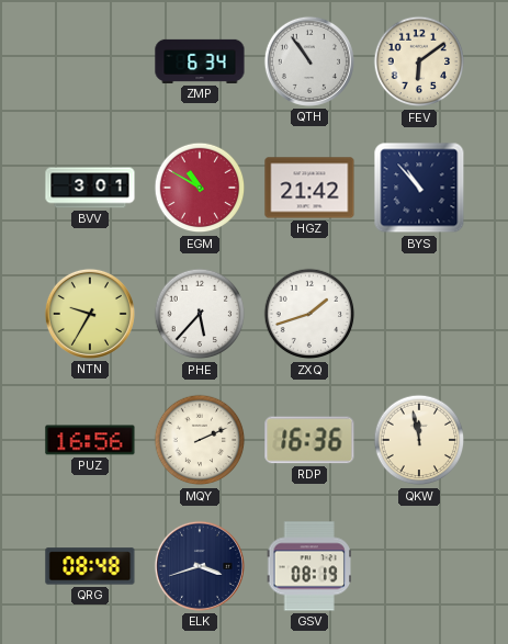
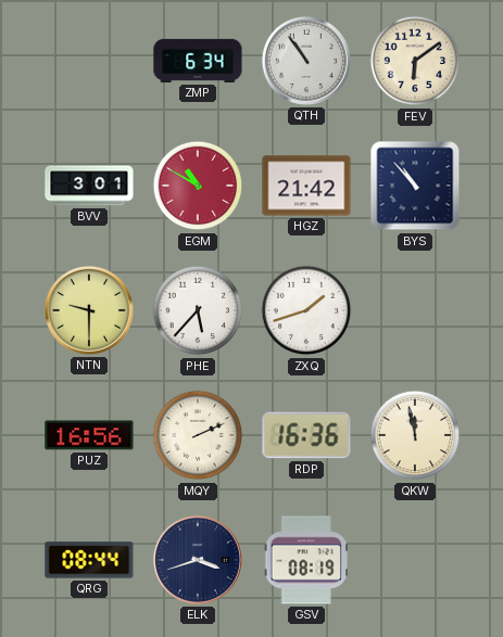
NTN: 9:35 -> 9:30
QRG: 08:48 -> 08:44
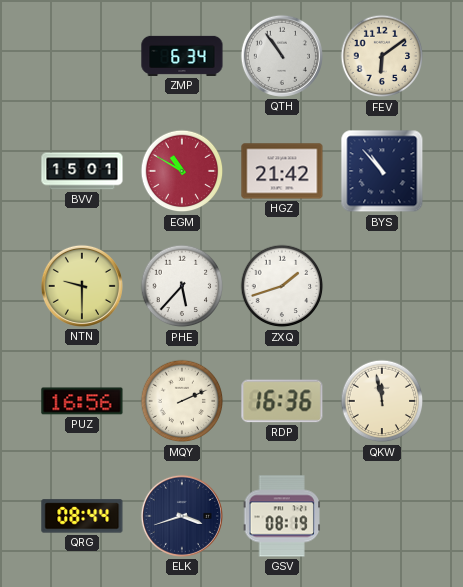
BVV: 3:01 -> 15:01
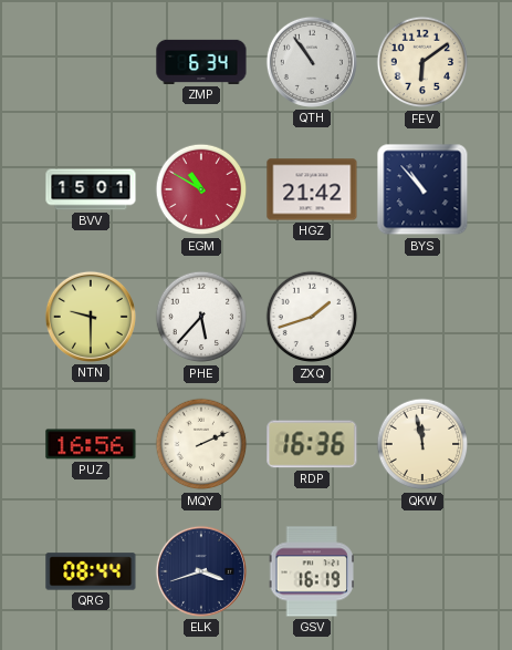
GSV: 08:19 -> 16:19
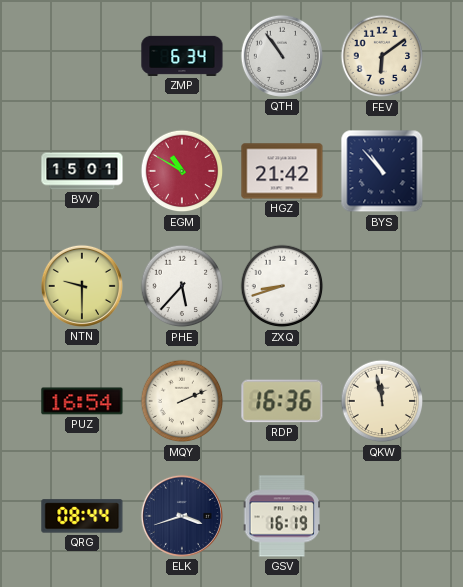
ZXQ: 1:42 -> 8:42
PUZ: 16:56 -> 16:54
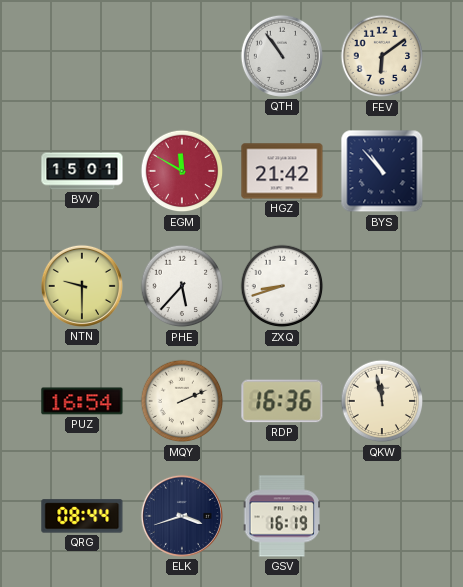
ZMP: 6:34 -> none
EGM: 10:50 -> 11:50
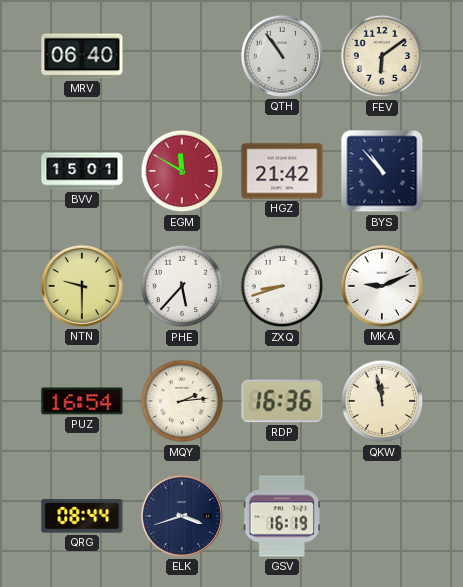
MRV: none -> 06:40
MKA: none -> 9:11
MQY: 2:11 -> 2:14
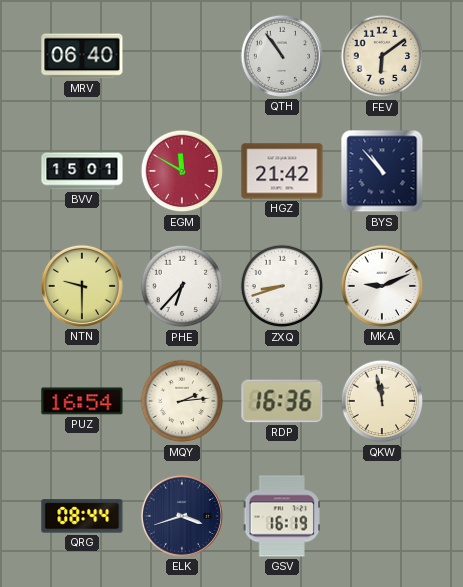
PHE: 5:37 -> 6:37
